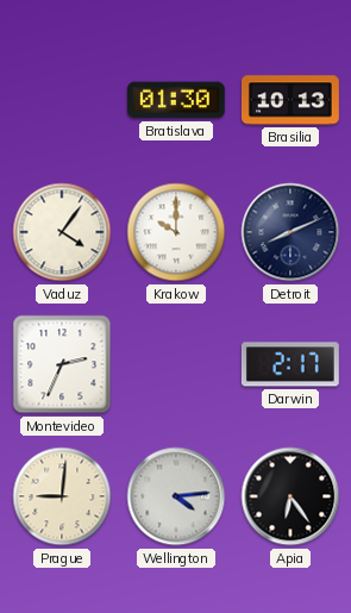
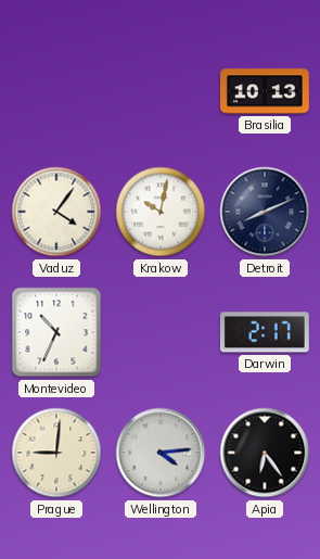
Bratislava: 01:30 -> none
Krakow: 10:00 -> 10:02
Montevideo: 2:34 -> 10:34
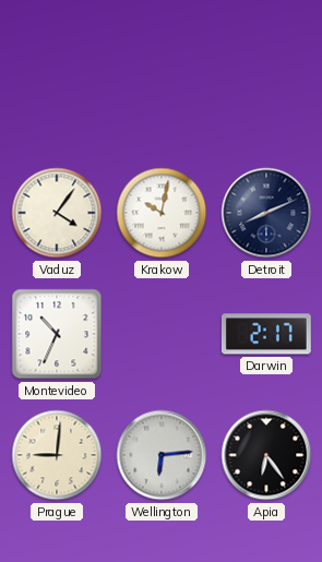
Brasilia: 10:13 -> none
Wellington: 4:14 -> 6:14
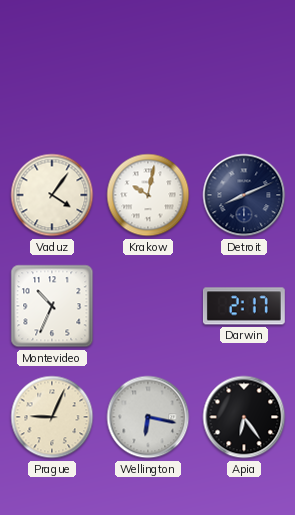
Prague: 9:01 -> 9:04
Wellington: 6:14 -> 6:17
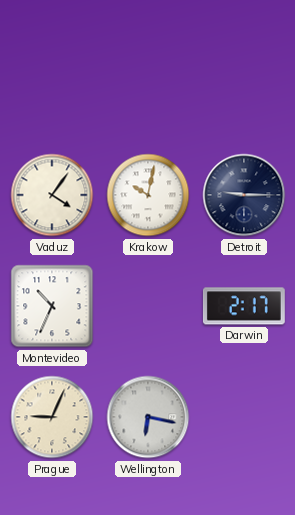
Detroit: 8:11 -> 9:15
Apia: 6:24 -> none
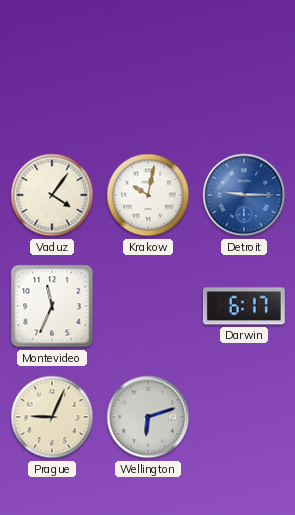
Detroit dial: navy -> blue
Montevideo: 10:34 -> 11:34
Darwin: 2:17 -> 6:17
Wellington: 6:17 -> 6:12
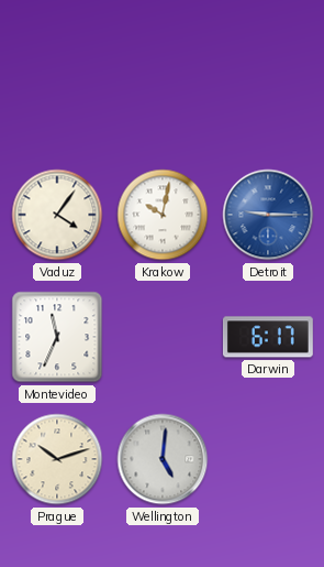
Prague: 9:04 -> 10:12
Wellington: 6:12 -> 5:01
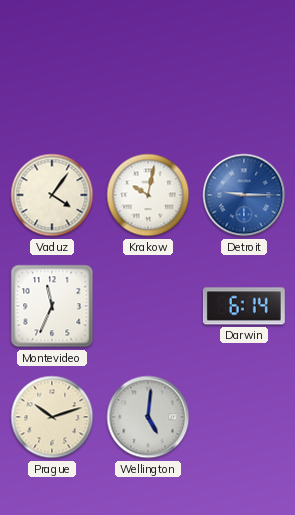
Darwin: 6:17 -> 6:14
